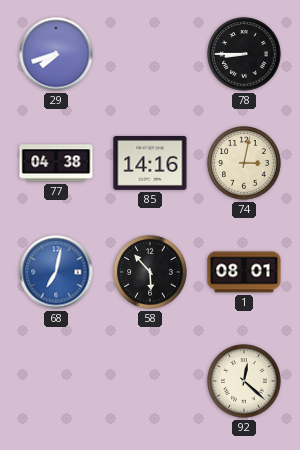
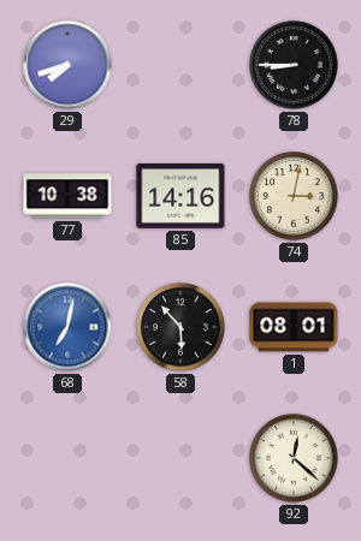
77: 04:38 -> 10:38
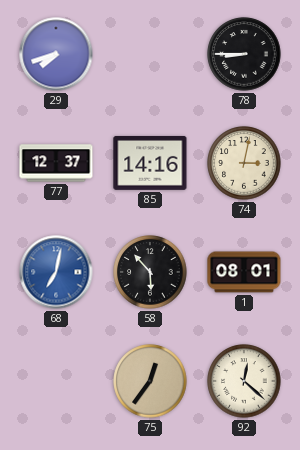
77: 10:38 -> 12:37
75: none -> 12:36
